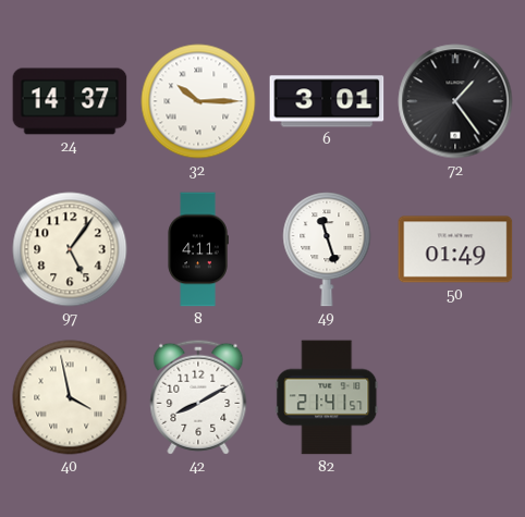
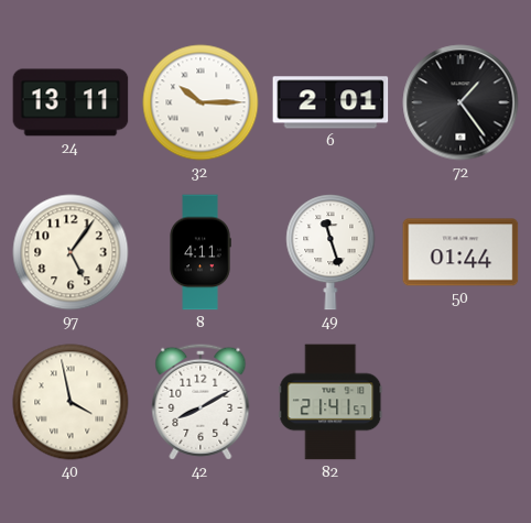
24: 14:37 -> 13:11
6: 3:01 -> 2:01
50: 01:49 -> 01:44
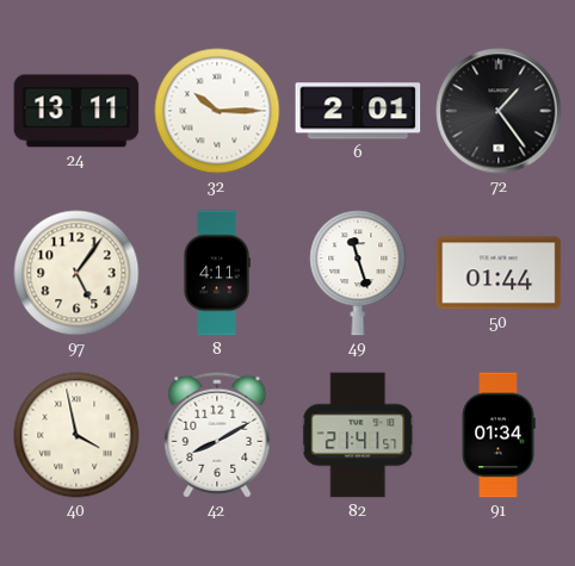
91: none -> 01:34
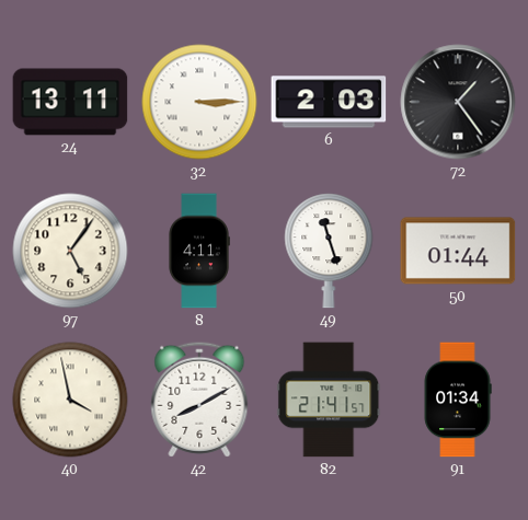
32: 10:15 -> 3:15
6: 2:01 -> 2:03
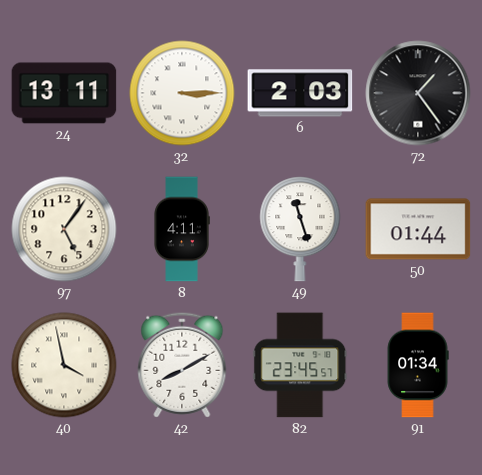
82: 21:41 -> 23:45
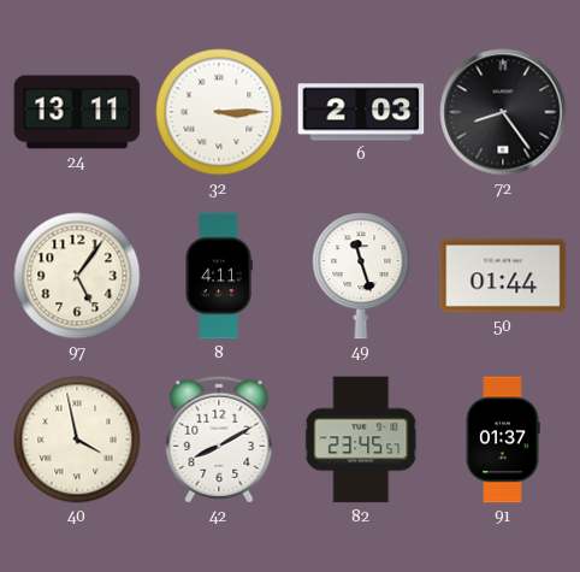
72: 1:24 -> 8:24
91: 01:34 -> 01:37
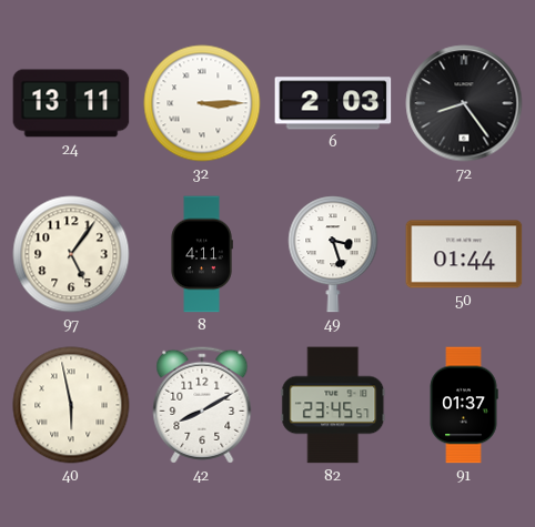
49: 11:27 -> 3:27
40: 3:58 -> 5:58
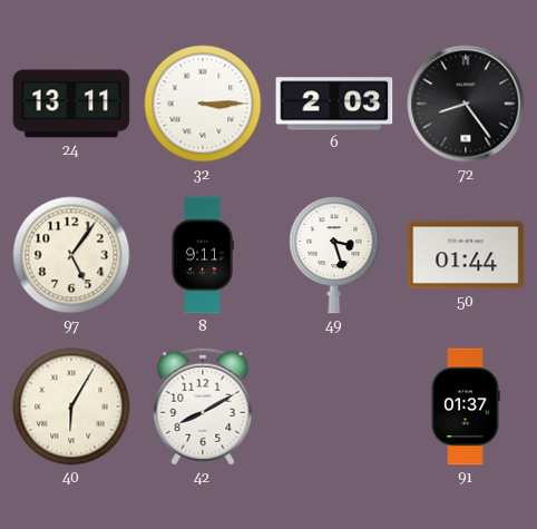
8: 4:11 -> 9:11
40: 5:58 -> 6:05
82: 23:45 -> none
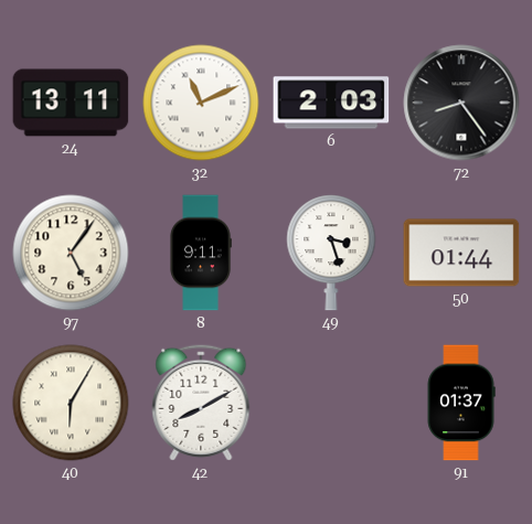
32: 3:15 -> 11:11
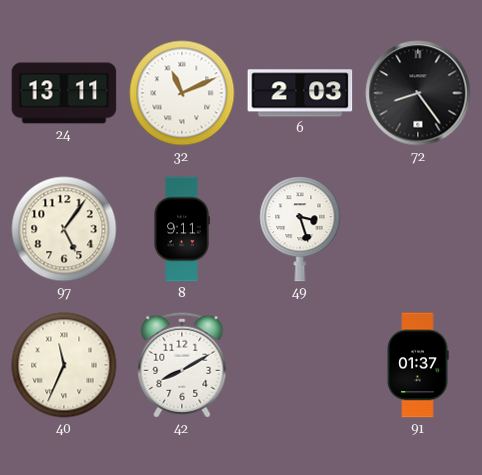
50: 01:44 -> none
40: 6:05 -> 11:34
